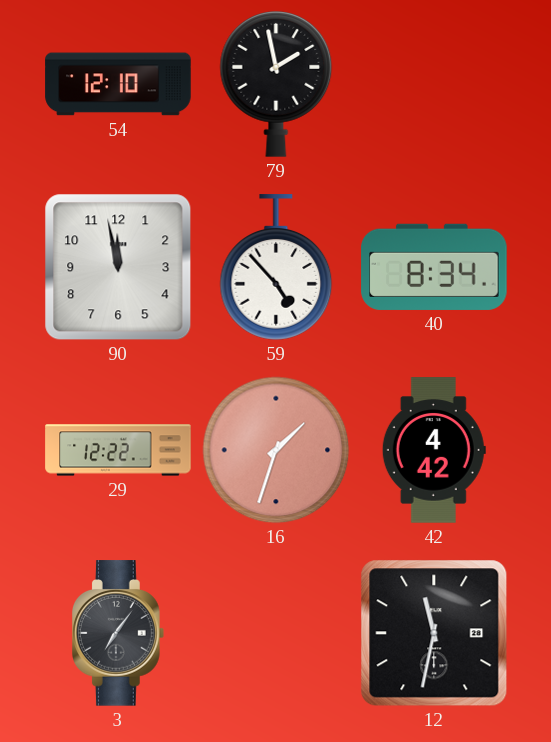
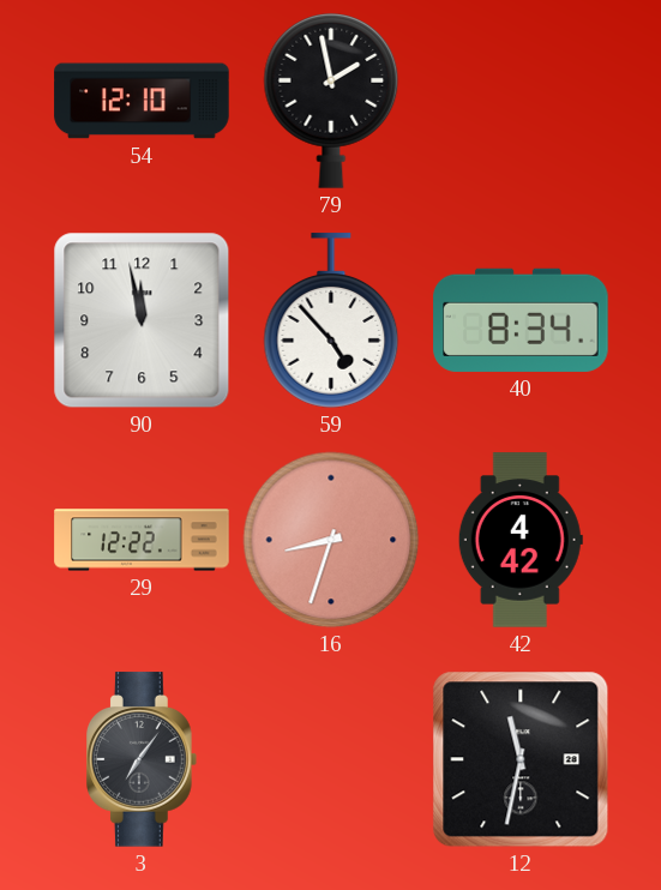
16: 1:33 -> 8:33
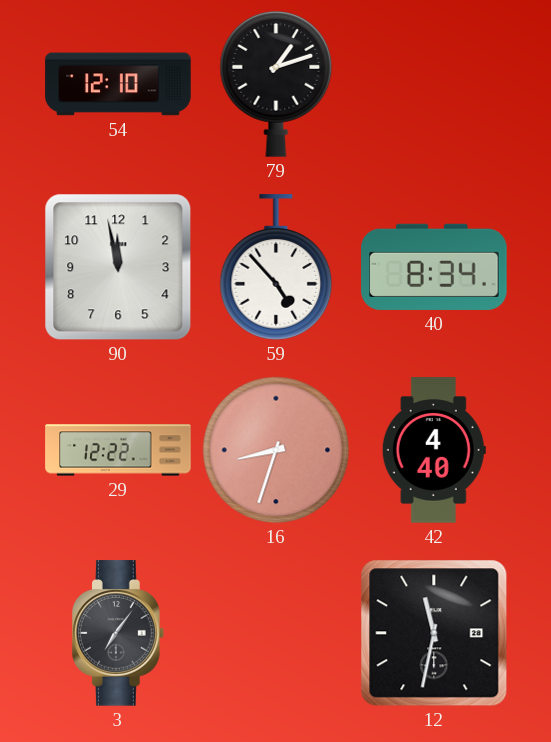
79: 1:58 -> 1:12
42: 4:42 -> 4:40
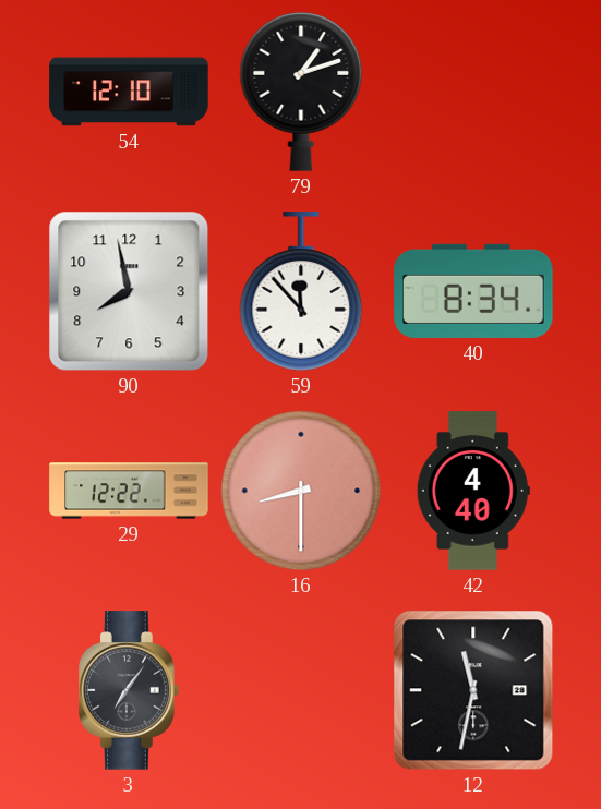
90: 11:58 -> 7:58
59: 4:53 -> 11:53
16: 8:33 -> 8:30
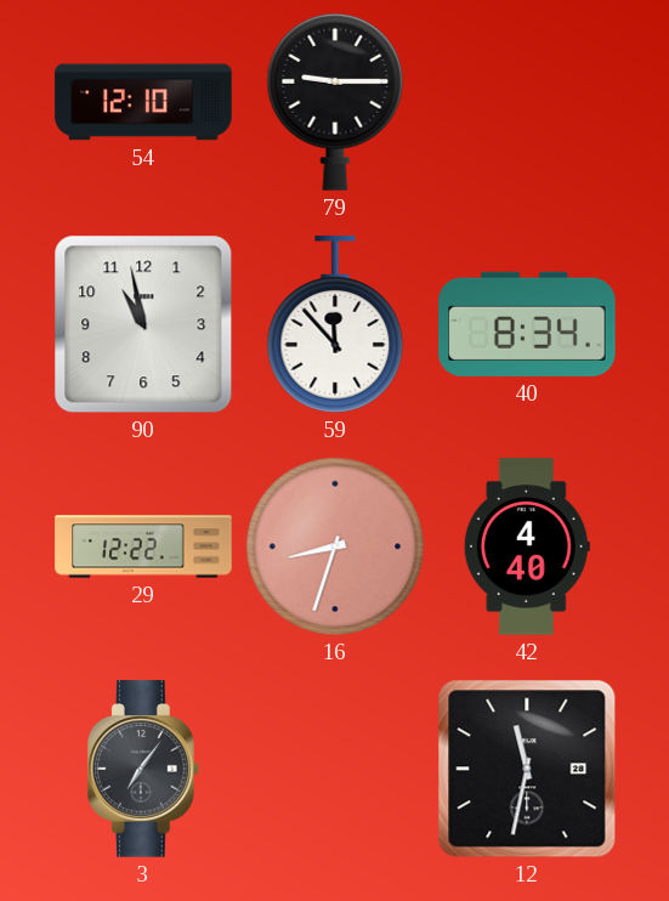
79: 1:12 -> 9:15
90: 7:58 -> 10:58
16: 8:30 -> 8:33
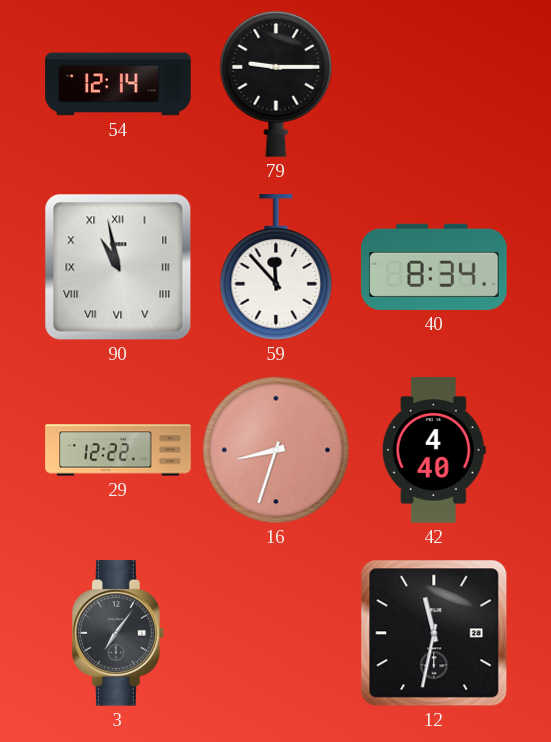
54: 12:10 -> 12:14
90 numerals: Arabic -> Roman
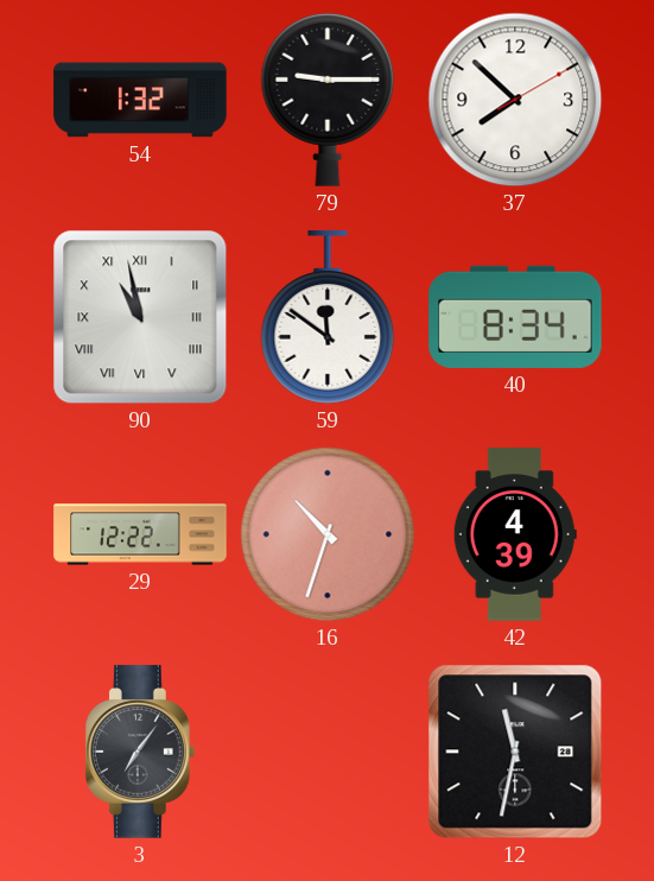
54: 12:14 -> 1:32
37: none -> 7:52
59: 11:53 -> 11:51
16: 8:33 -> 10:33
42: 4:40 -> 4:39
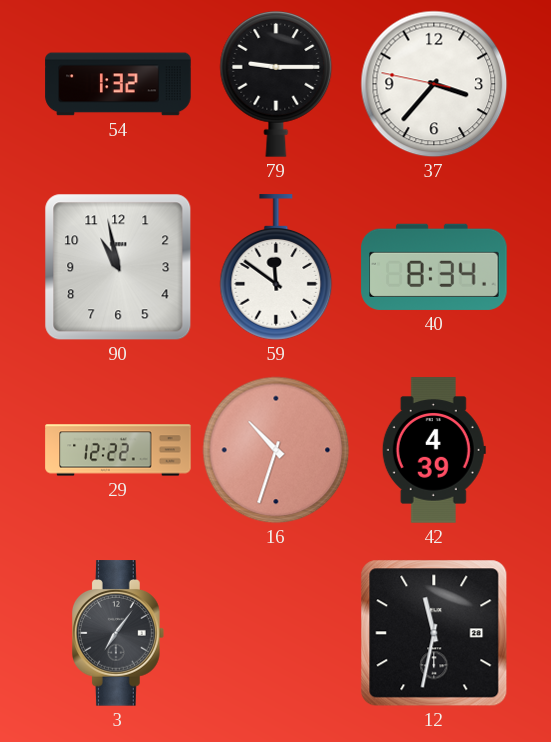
37: 7:52 -> 3:36
90 numerals: Roman -> Arabic
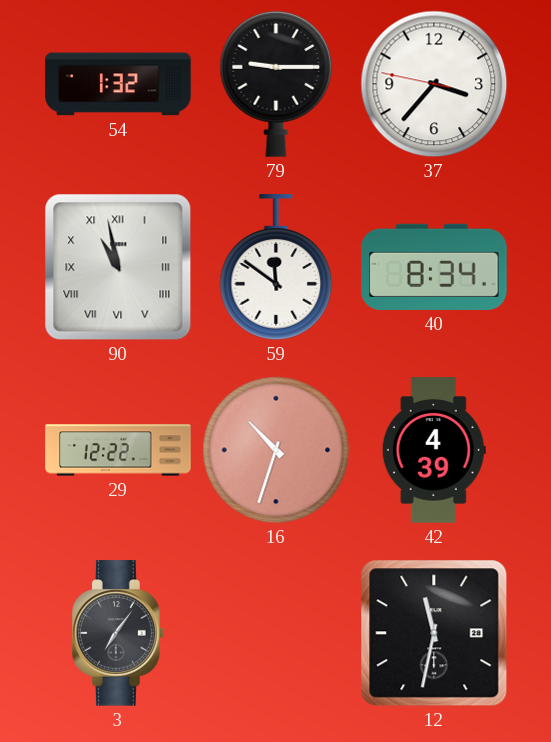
90 numerals: Arabic -> Roman
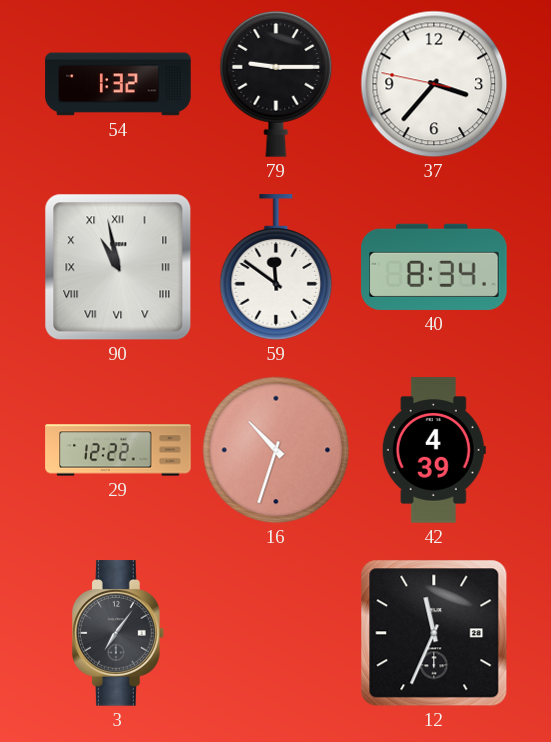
12: 11:32 -> 11:34
